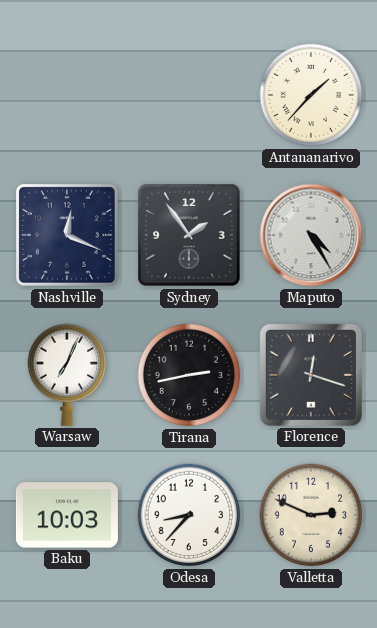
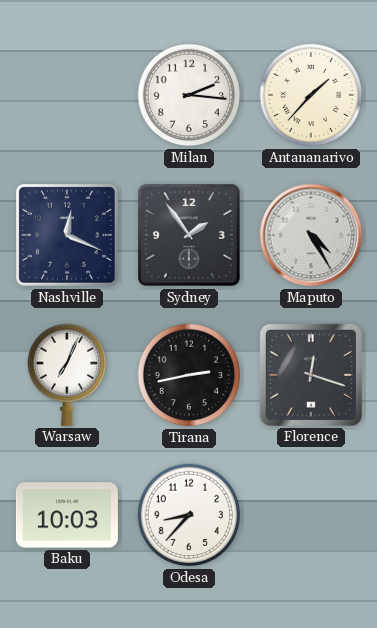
Milan: none -> 2:16
Valletta: 2:49 -> none
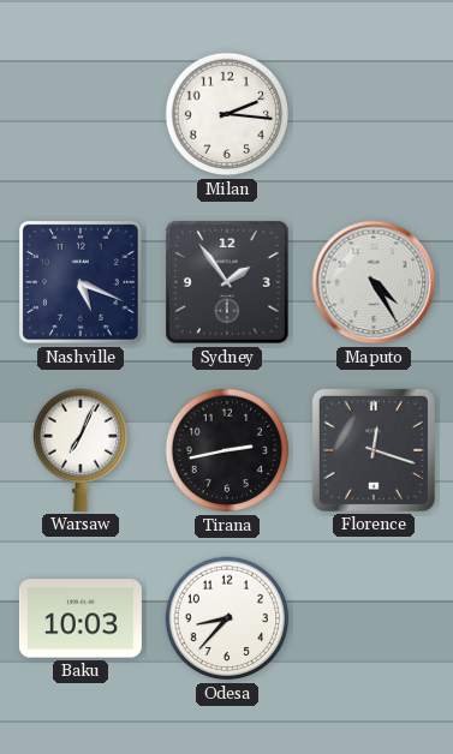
Antananarivo: 1:37 -> none
Nashville: 12:19 -> 5:19
